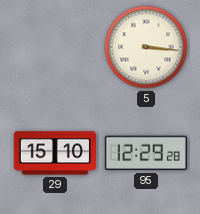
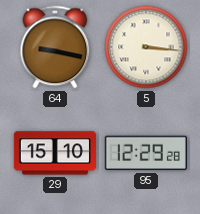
64: none -> 9:17
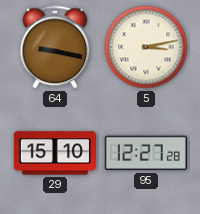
5: 3:16 -> 3:13
95: 12:29 -> 12:27
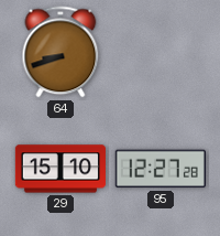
64: 9:17 -> 8:42
5: 3:13 -> none
